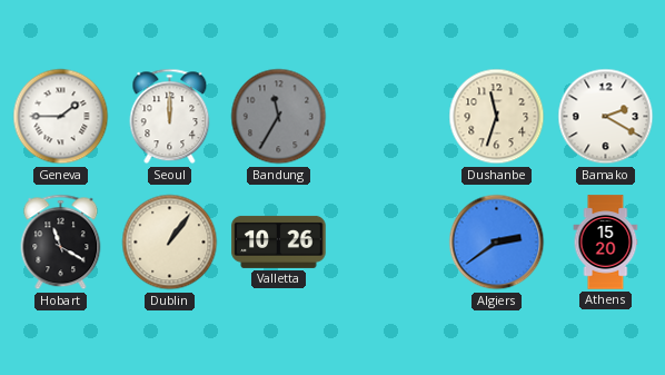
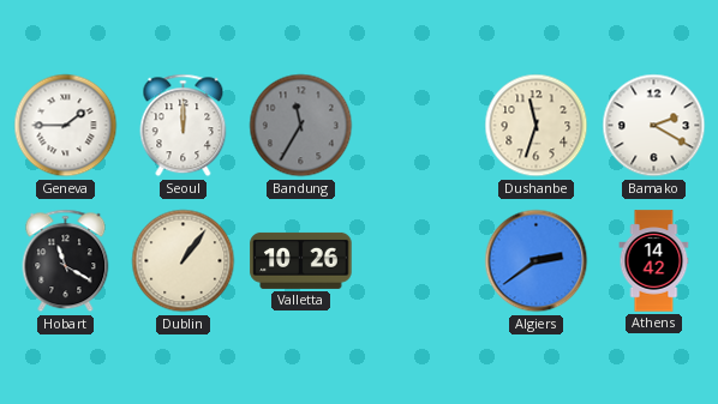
Athens: 15:20 -> 14:42
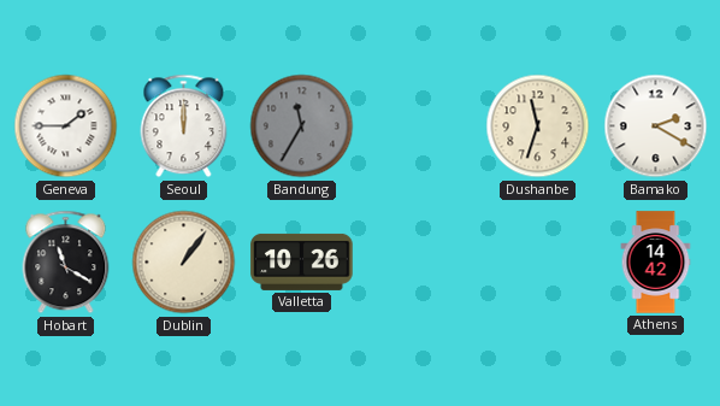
Algiers: 2:39 -> none
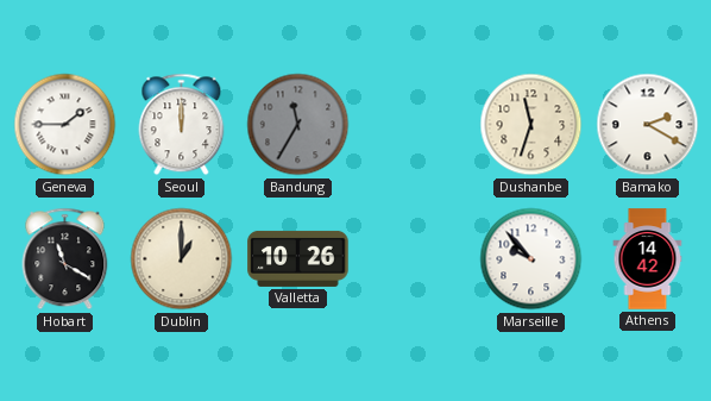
Dublin: 1:06 -> 1:00
Marseille: none -> 9:53
